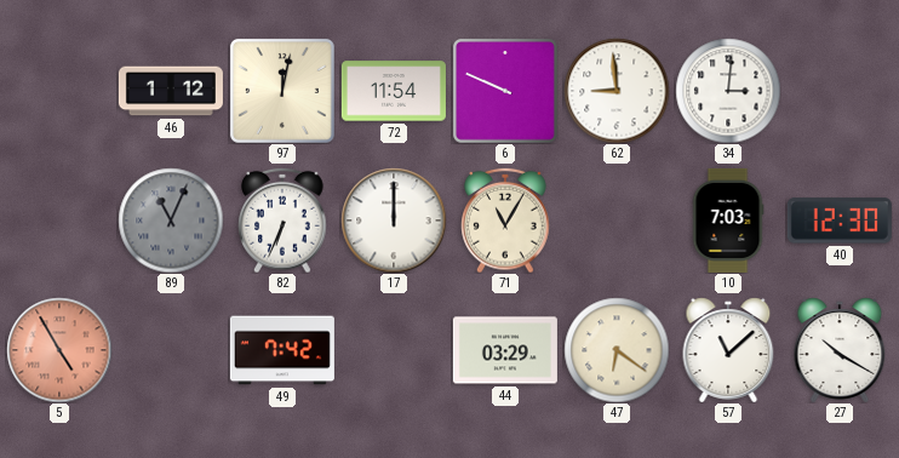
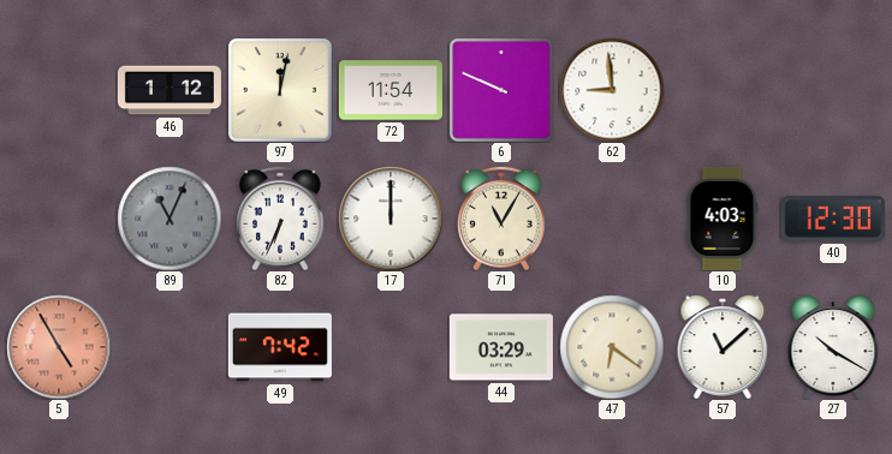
34: 3:01 -> none
10: 7:03 -> 4:03
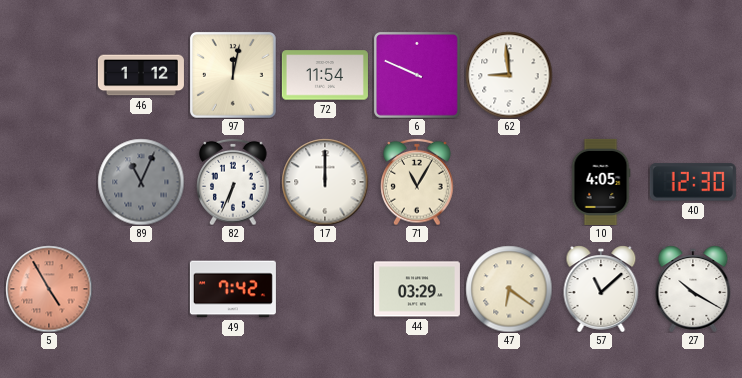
10: 4:03 -> 4:05
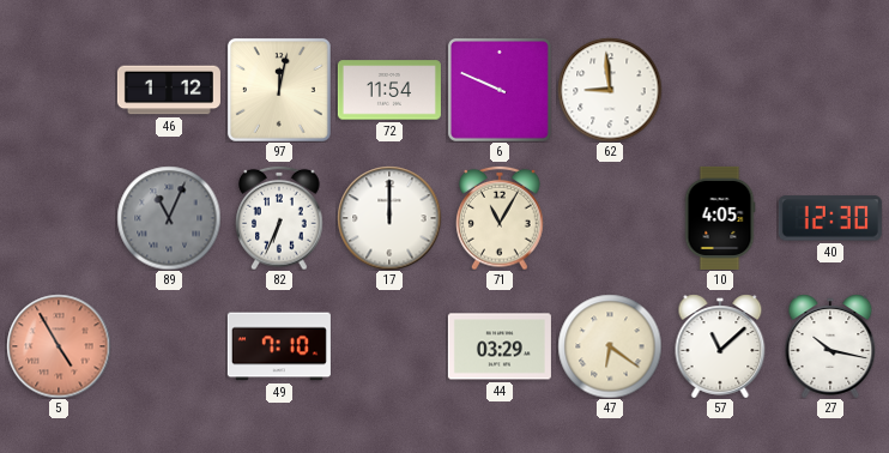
49: 7:42 -> 7:10
27: 10:20 -> 10:17
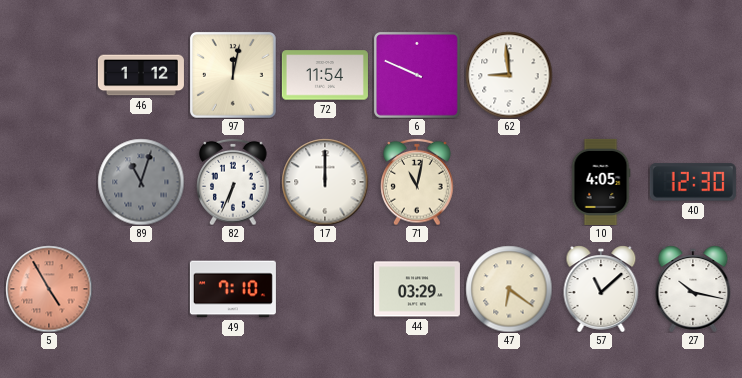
89: 11:04 -> 11:03
71: 11:05 -> 11:02
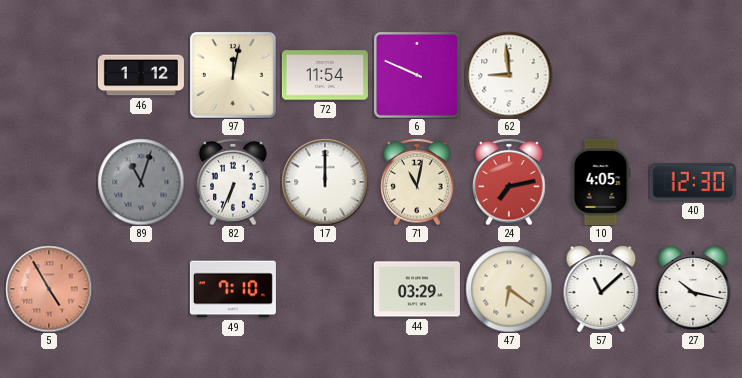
24: none -> 7:13
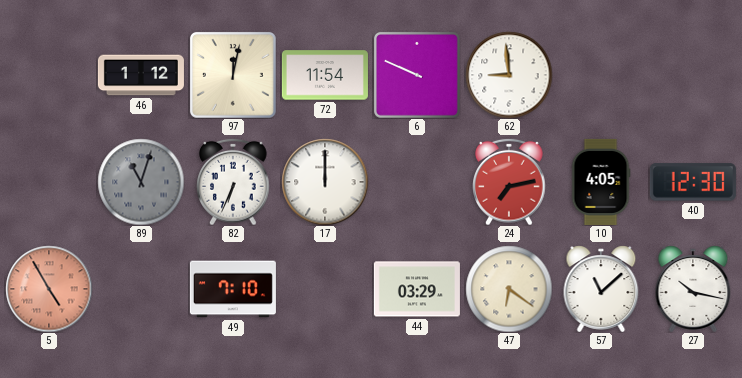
71: 11:02 -> none
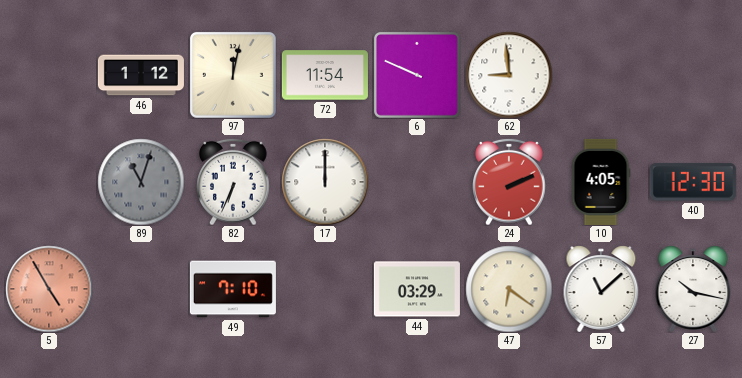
24: 7:13 -> 2:11
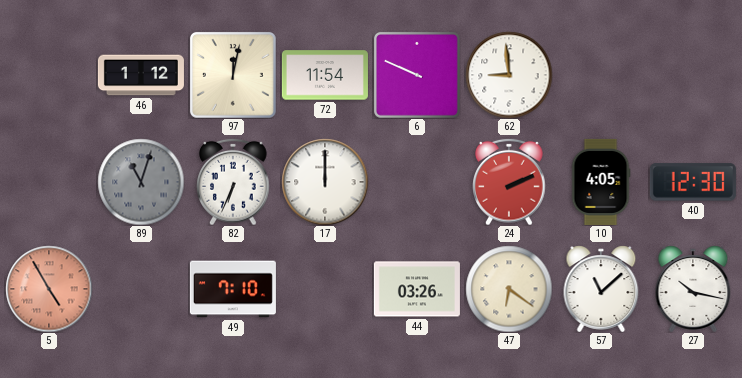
44: 03:29 -> 03:26
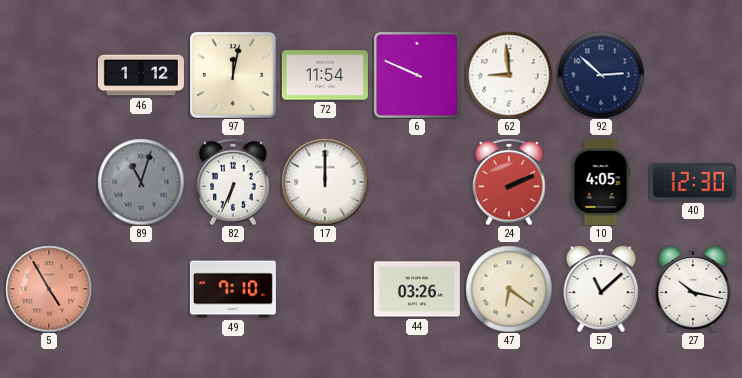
92: none -> 2:52
